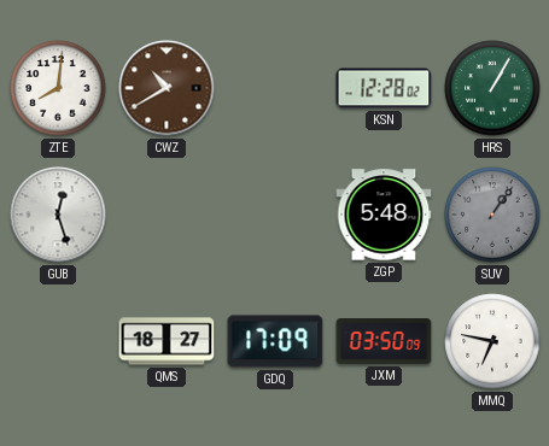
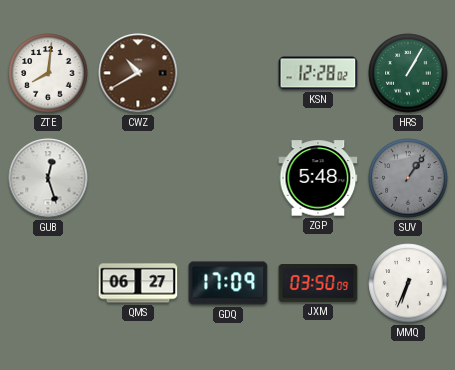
QMS: 18:27 -> 06:27
MMQ: 6:47 -> 6:34
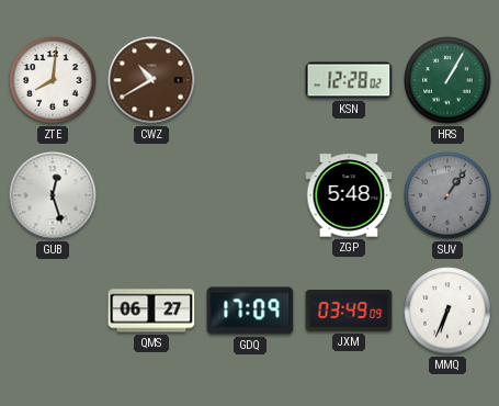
JXM: 03:50 -> 03:49
